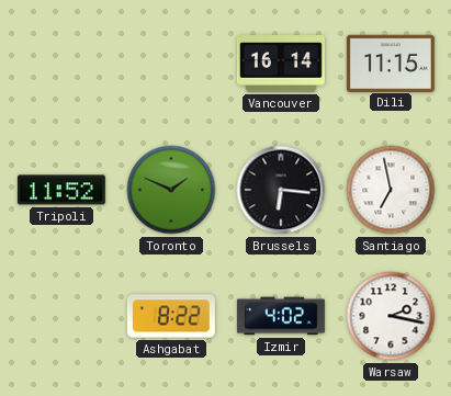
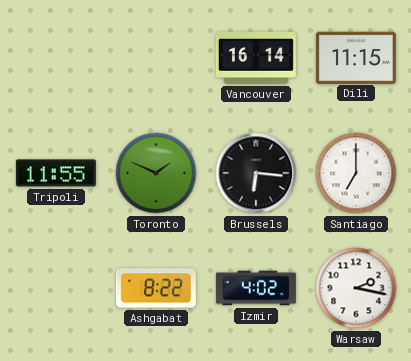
Tripoli: 11:52 -> 11:55
Santiago: 6:58 -> 7:00
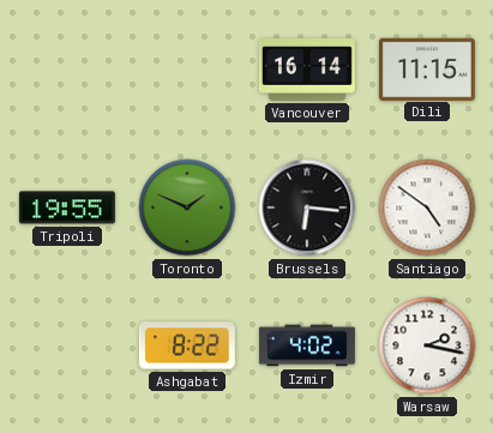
Tripoli: 11:55 -> 19:55
Santiago: 7:00 -> 4:51
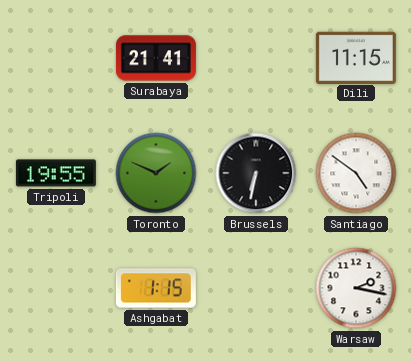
Surabaya: none -> 21:41
Vancouver: 16:14 -> none
Brussels: 6:16 -> 6:32
Ashgabat: 8:22 -> 1:15
Izmir: 4:02 -> none
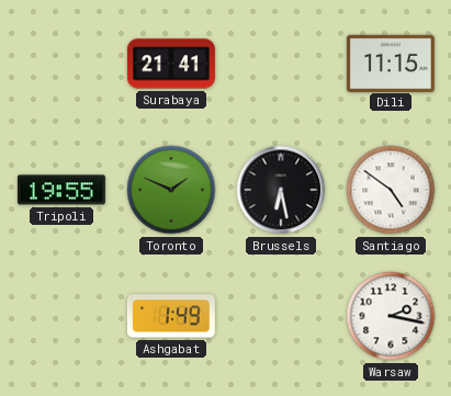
Brussels: 6:32 -> 6:28
Ashgabat: 1:15 -> 1:49
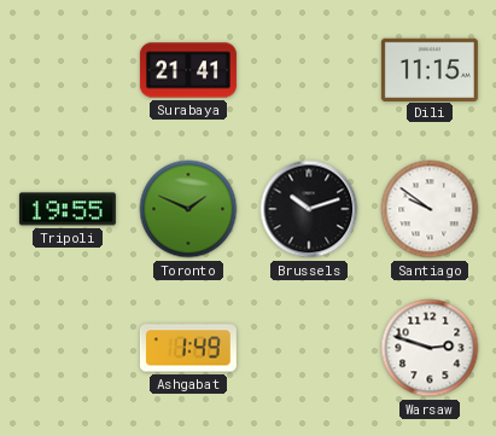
Brussels: 6:28 -> 10:12
Santiago: 4:51 -> 9:51
Warsaw: 2:17 -> 2:48
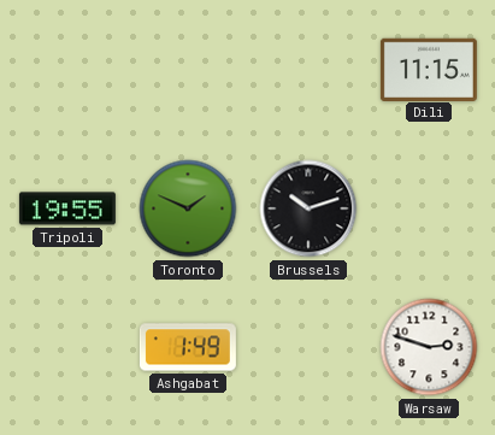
Surabaya: 21:41 -> none
Santiago: 9:51 -> none
